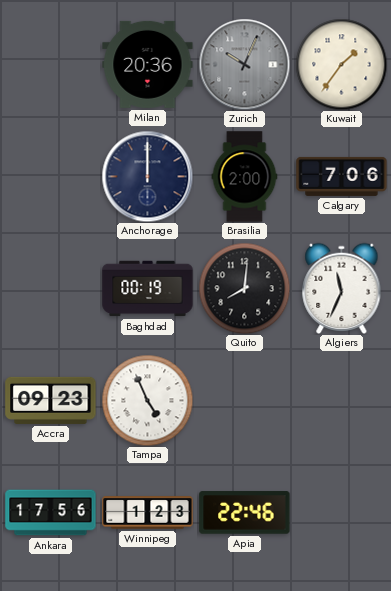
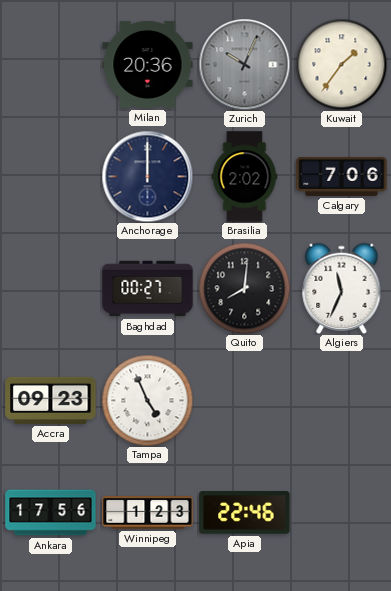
Brasilia: 2:00 -> 2:02
Baghdad: 00:19 -> 00:27
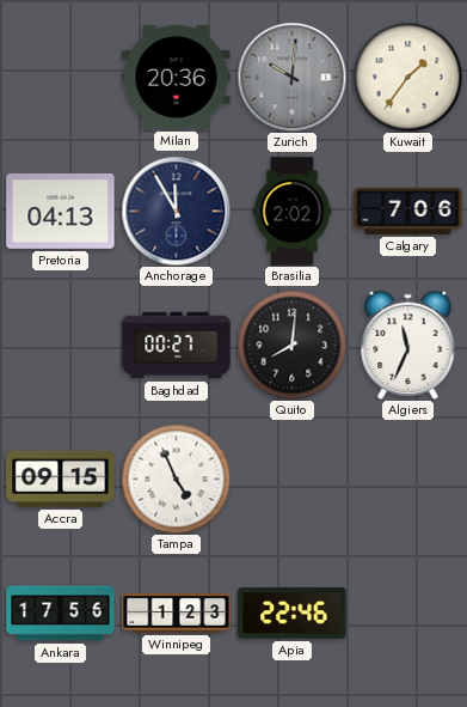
Zurich: 10:04 -> 10:01
Pretoria: none -> 04:13
Anchorage: 12:00 -> 11:55
Accra: 09:23 -> 09:15
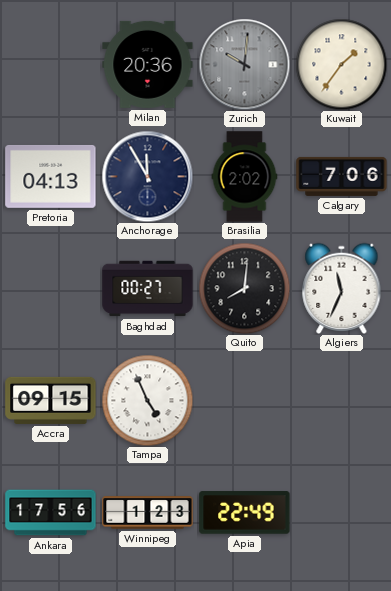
Apia: 22:46 -> 22:49
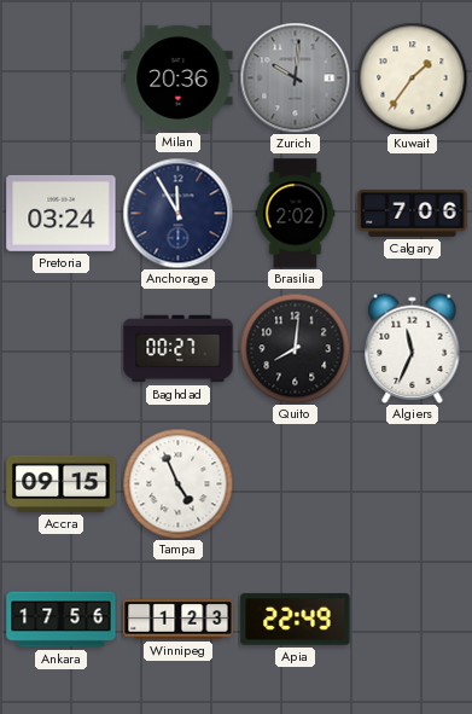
Pretoria: 04:13 -> 03:24
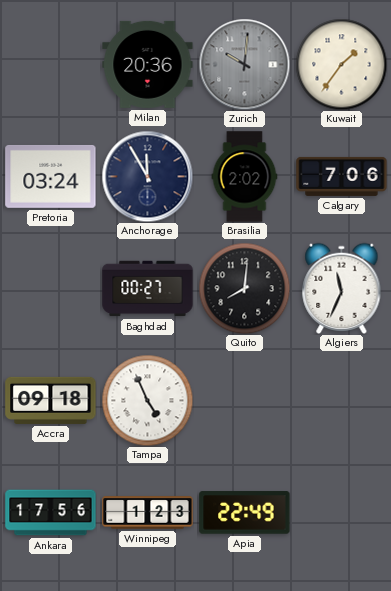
Accra: 09:15 -> 09:18
